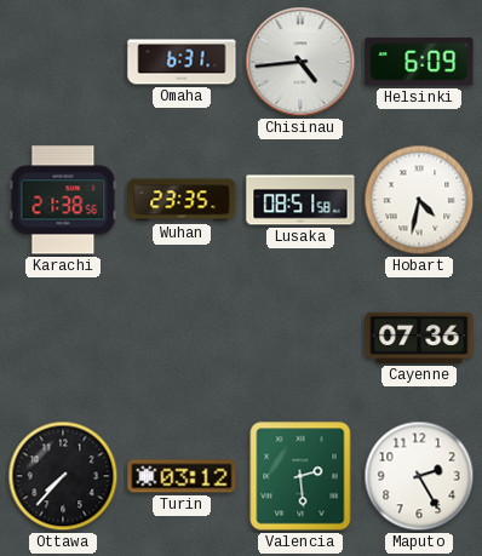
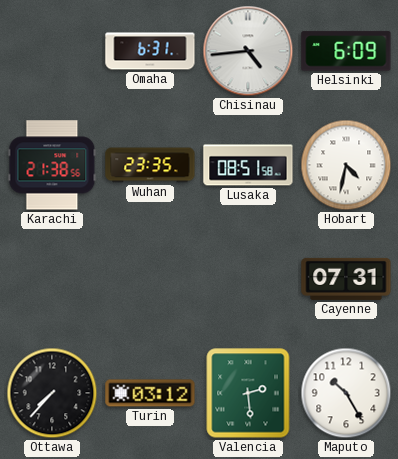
Cayenne: 07:36 -> 07:31
Maputo: 2:25 -> 10:25
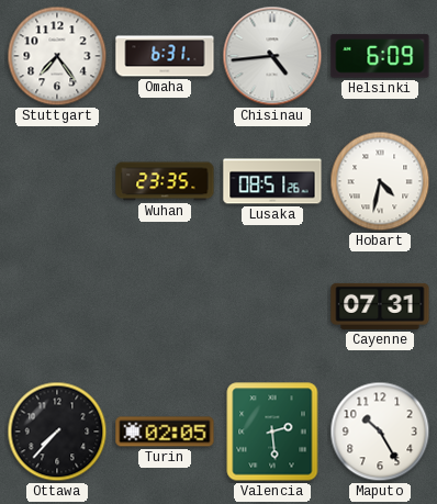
Stuttgart: none -> 7:24
Karachi: 21:38 -> none
Lusaka: 08:51:58 -> 08:51:26
Turin: 03:12 -> 02:05
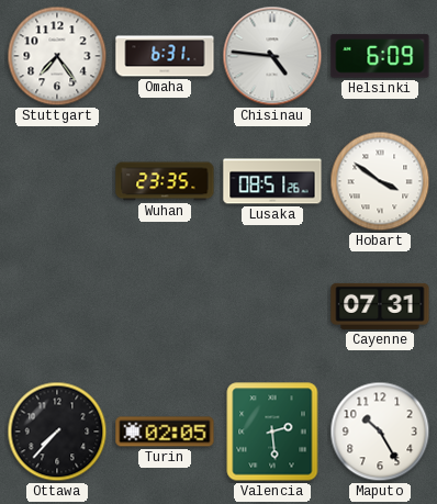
Chisinau: 4:44 -> 4:46
Hobart: 4:32 -> 3:51
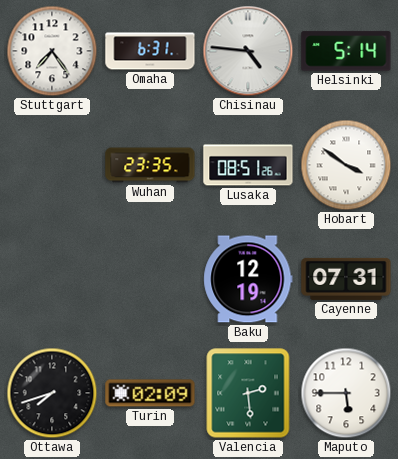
Helsinki: 6:09 -> 5:14
Baku: none -> 12:19
Ottawa: 7:37 -> 7:42
Turin: 02:05 -> 02:09
Maputo: 10:25 -> 5:45
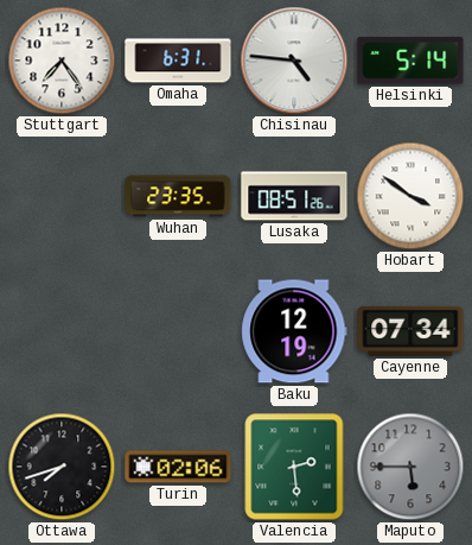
Cayenne: 07:31 -> 07:34
Turin: 02:09 -> 02:06
Maputo dial: white -> grey
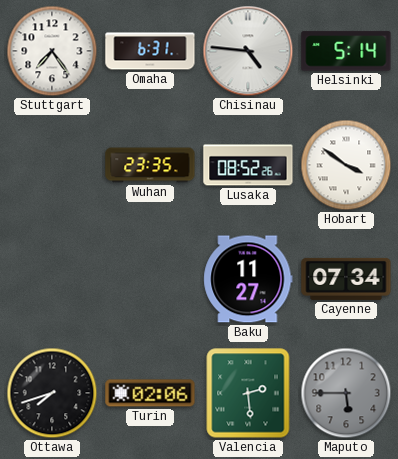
Lusaka: 08:51 -> 08:52
Baku: 12:19 -> 11:27
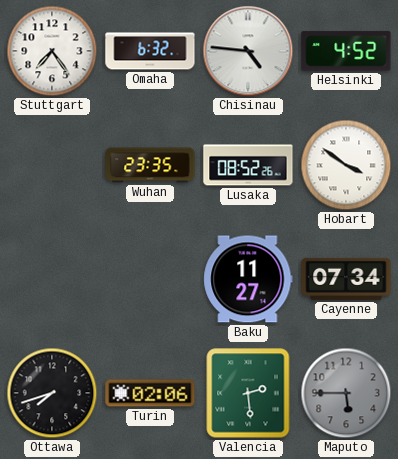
Omaha: 6:31 -> 6:32
Helsinki: 5:14 -> 4:52
